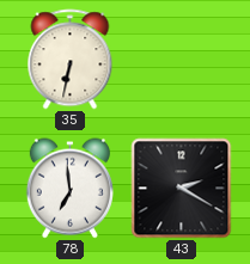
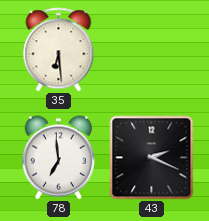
35: 6:32 -> 6:29
43: 2:20 -> 2:19
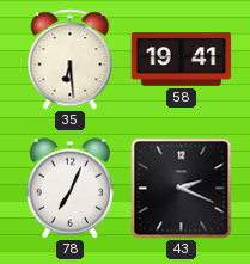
58: none -> 19:41
78: 6:59 -> 7:04
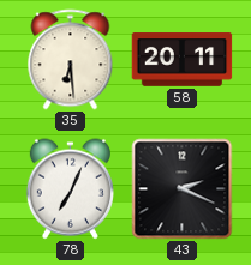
58: 19:41 -> 20:11
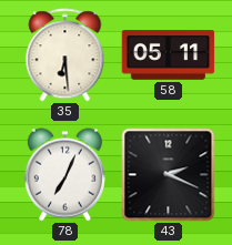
58: 20:11 -> 05:11
